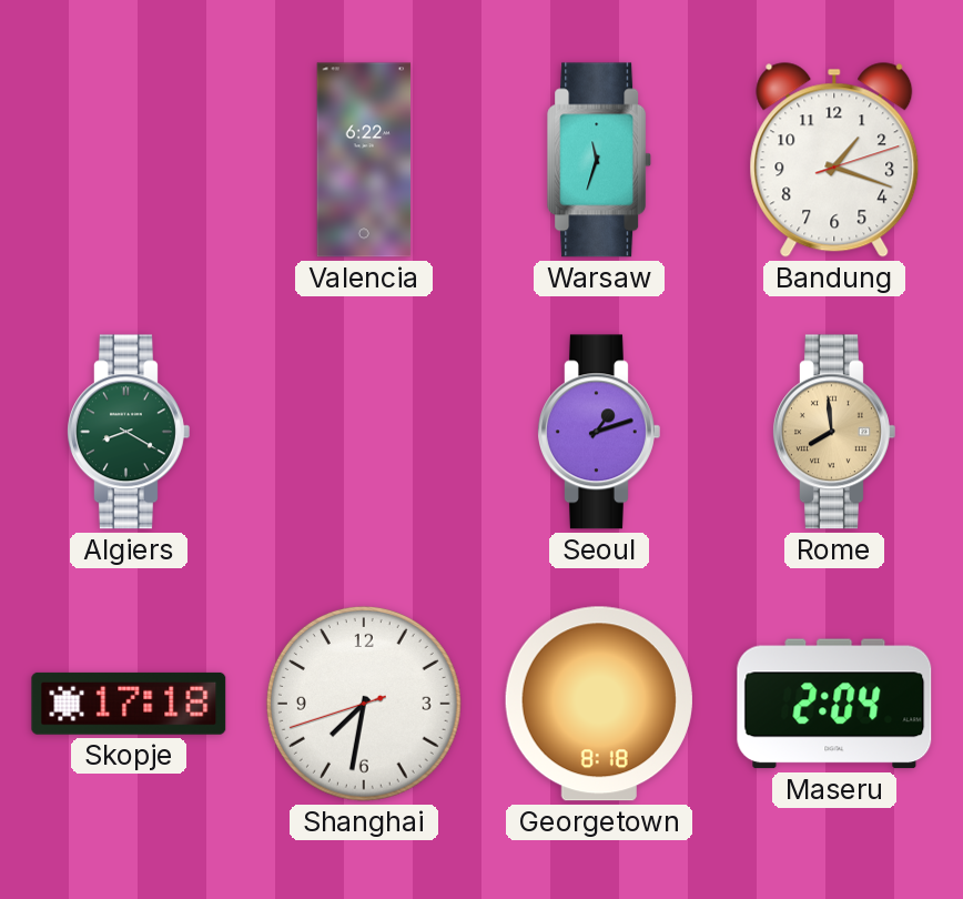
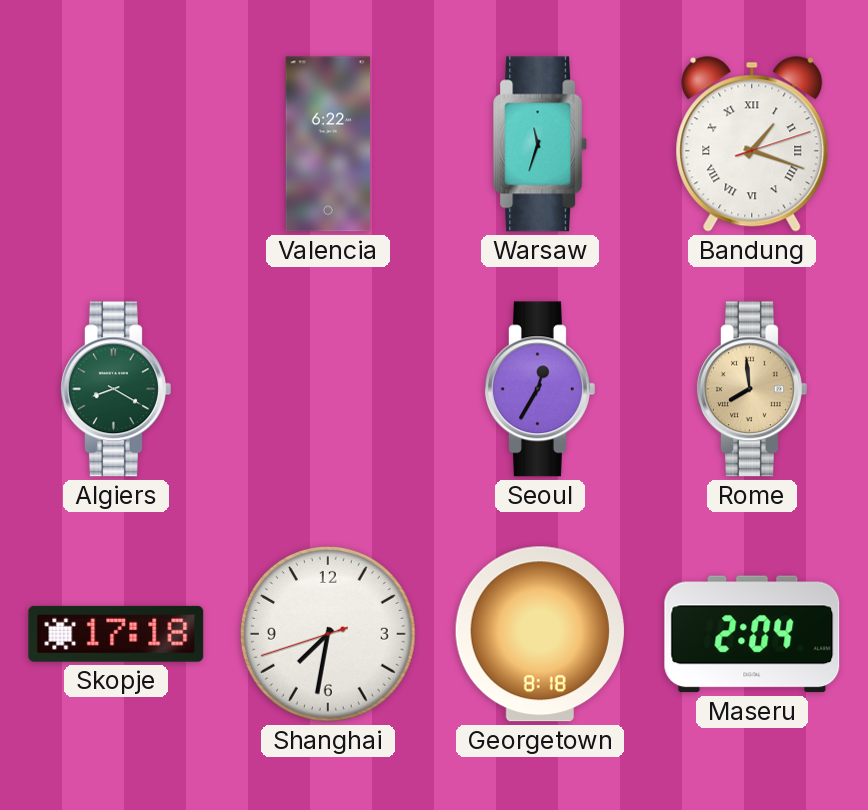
Bandung numerals: Arabic -> Roman
Seoul: 1:12 -> 12:35
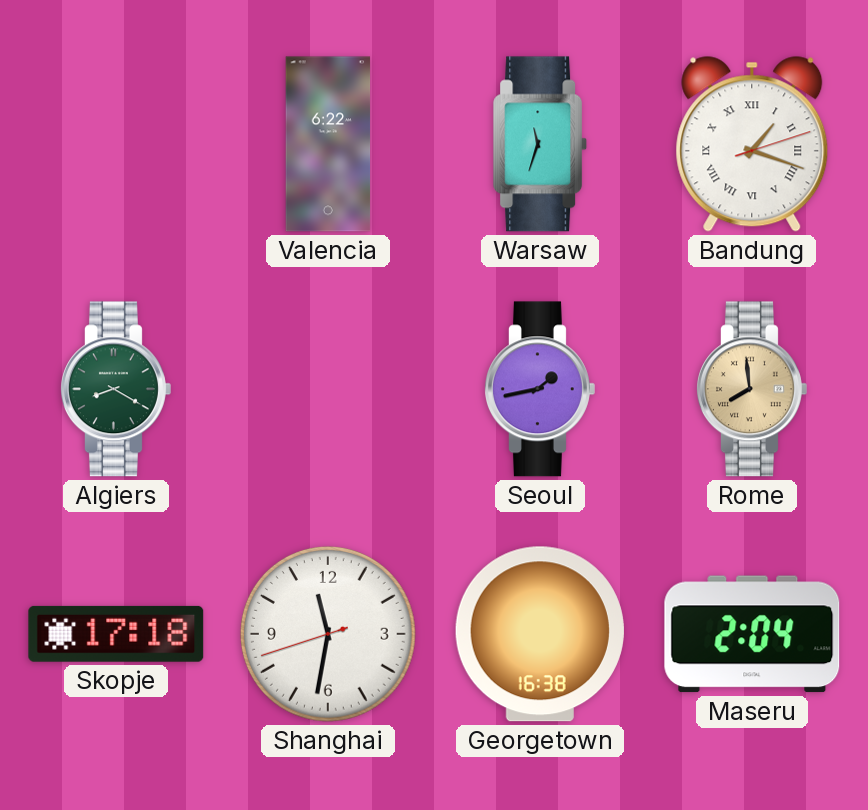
Seoul: 12:35 -> 1:43
Shanghai: 7:31 -> 11:31
Georgetown: 8:18 -> 16:38
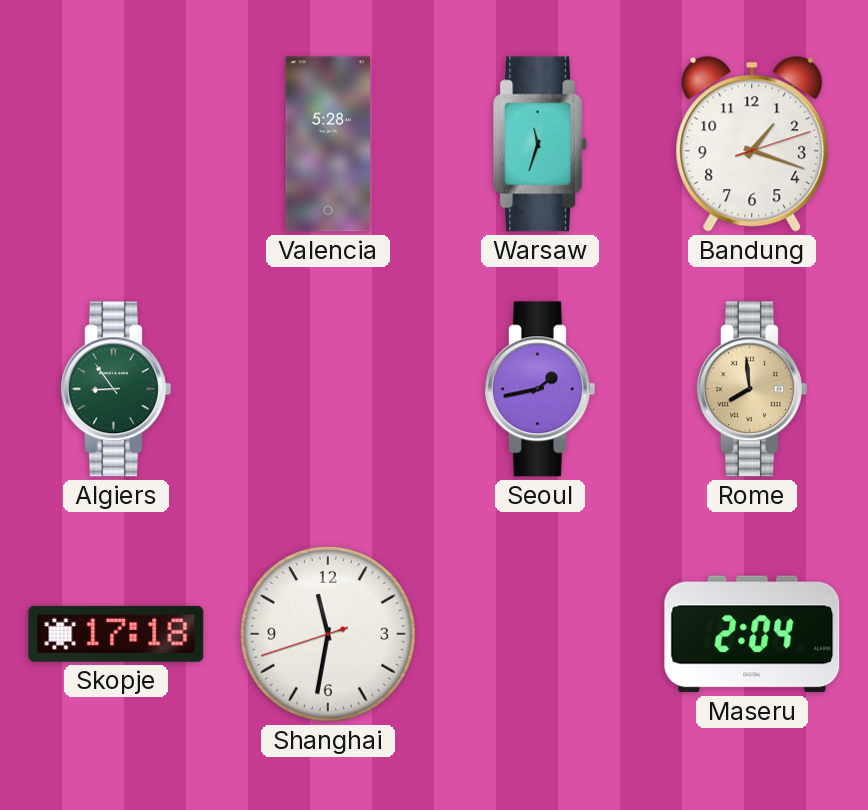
Valencia: 6:22 -> 5:28
Bandung numerals: Roman -> Arabic
Algiers: 8:20 -> 8:54
Georgetown: 16:38 -> none
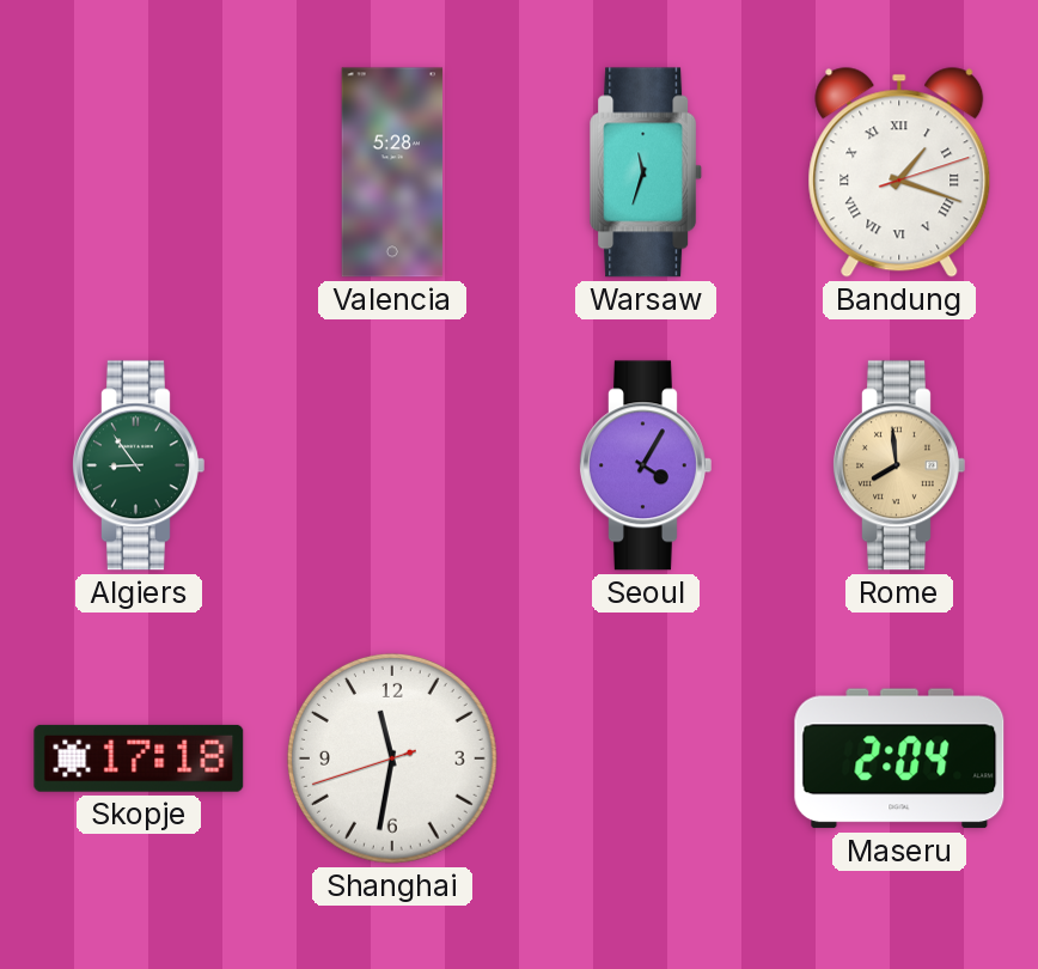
Bandung numerals: Arabic -> Roman
Seoul: 1:43 -> 4:05
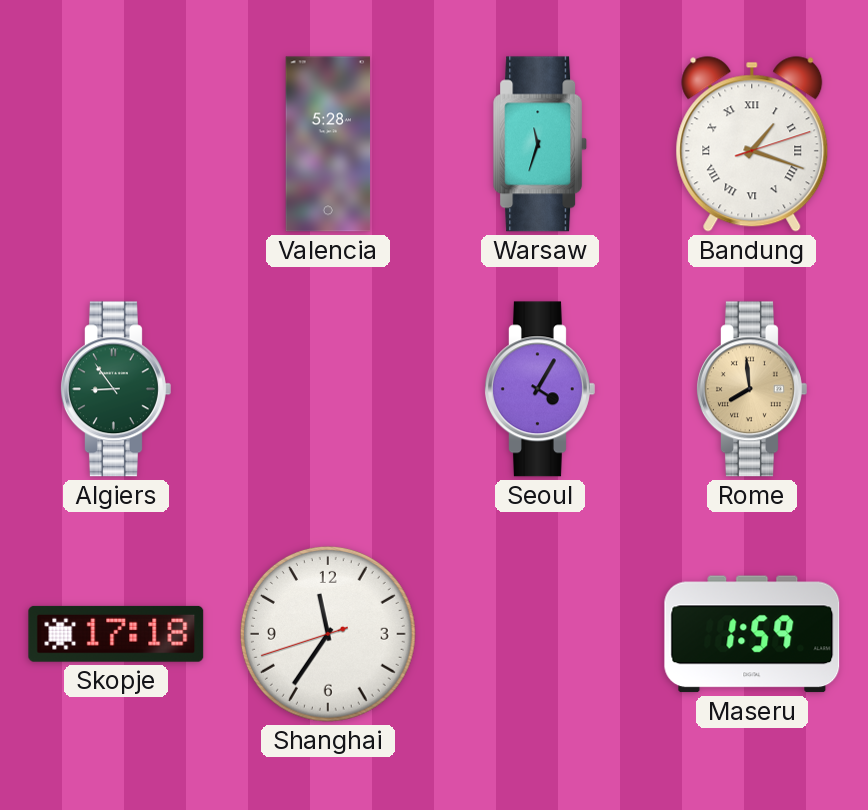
Shanghai: 11:31 -> 11:35
Maseru: 2:04 -> 1:59
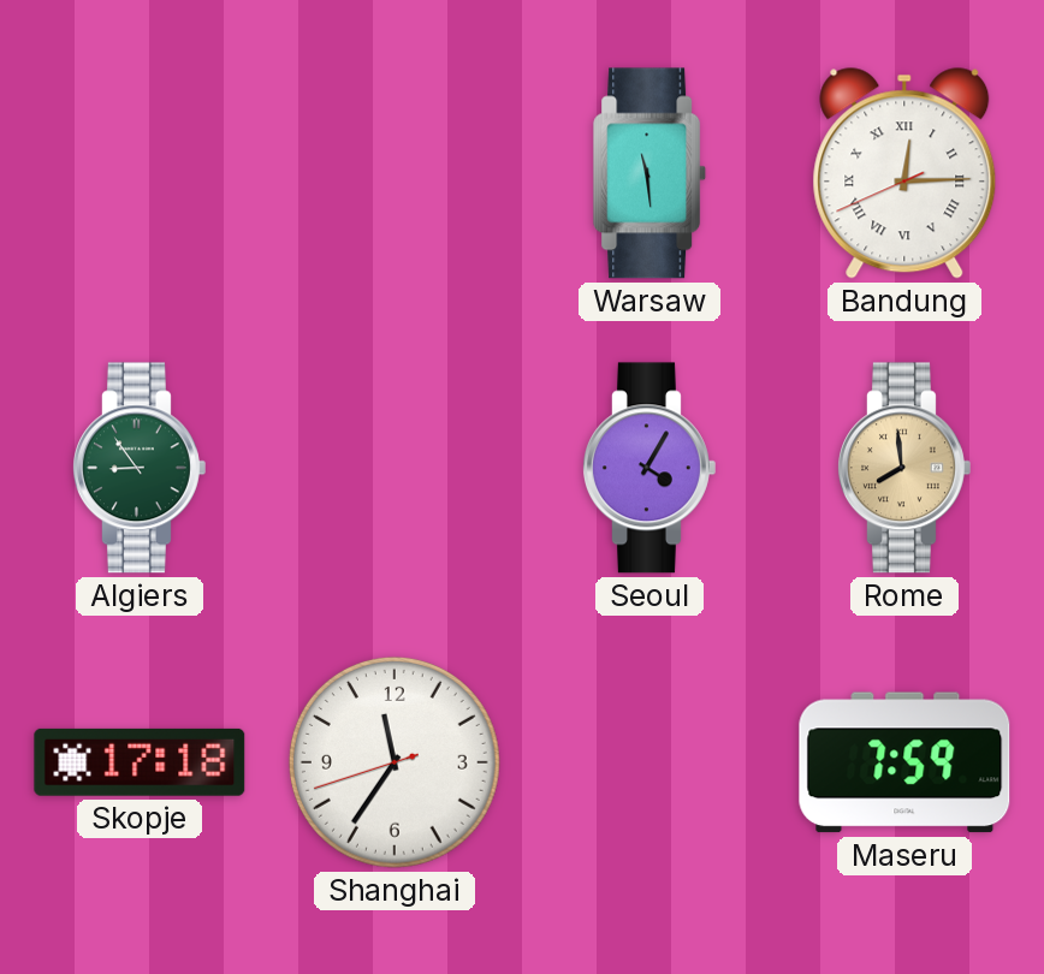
Valencia: 5:28 -> none
Warsaw: 11:33 -> 11:29
Bandung: 1:18 -> 12:14
Maseru: 1:59 -> 7:59
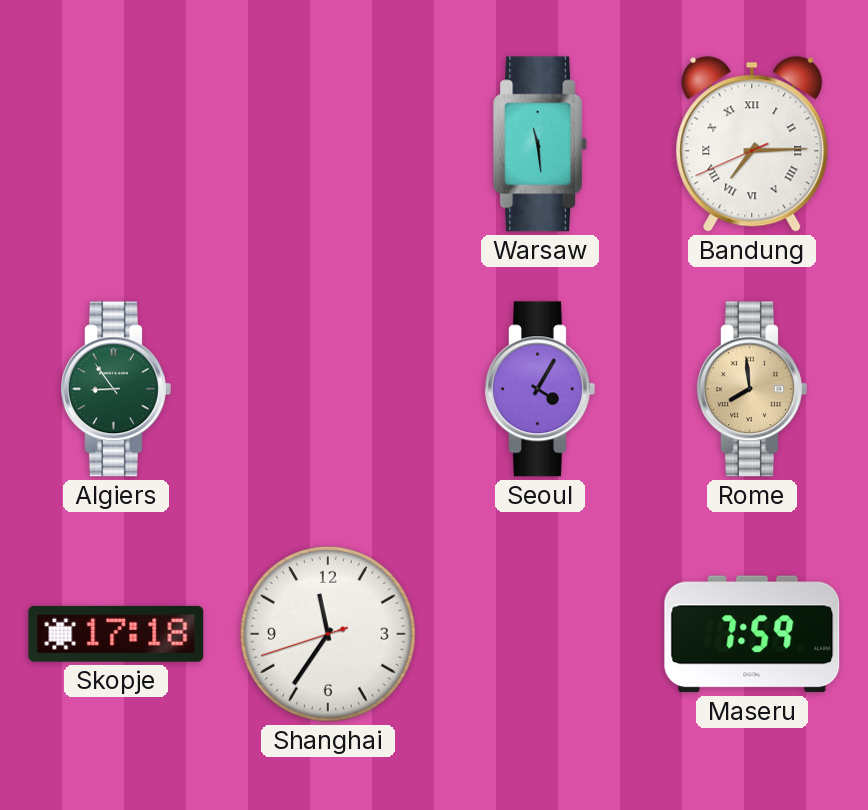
Bandung: 12:14 -> 7:14
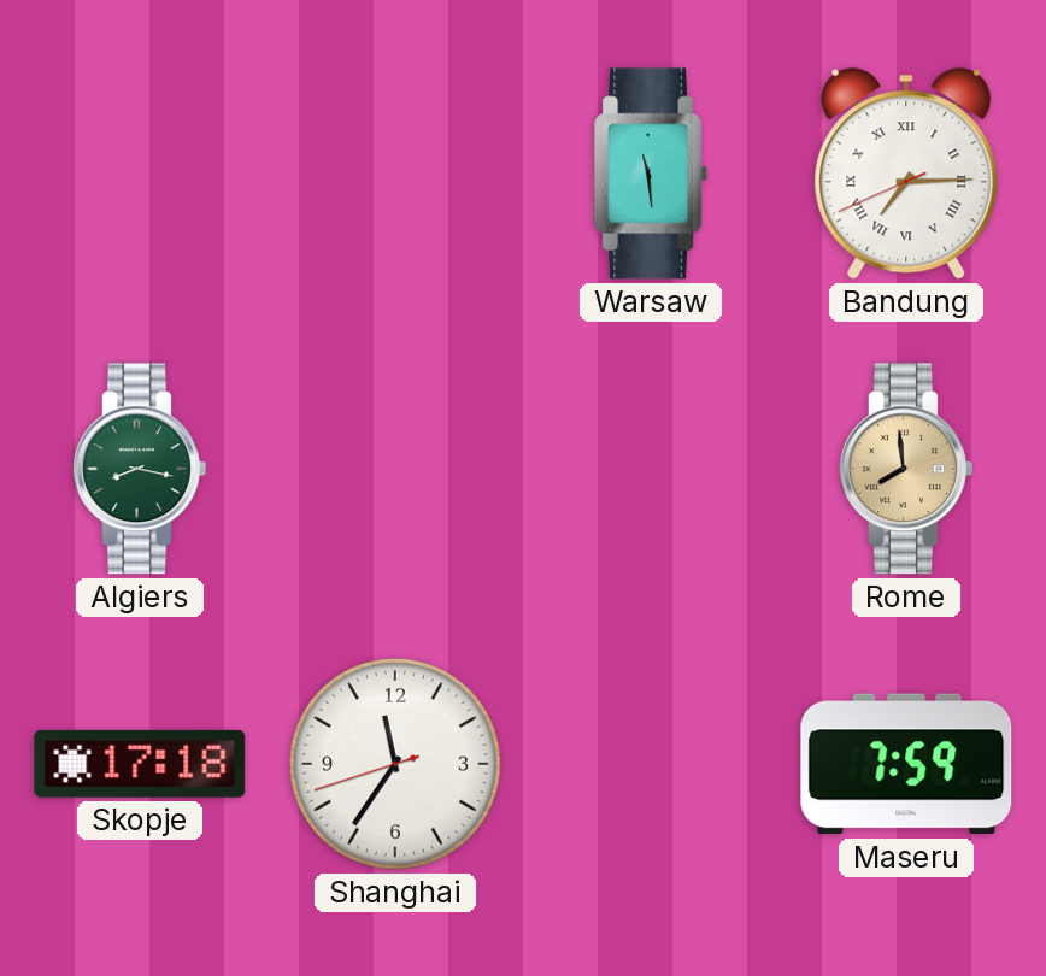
Algiers: 8:54 -> 8:17
Seoul: 4:05 -> none
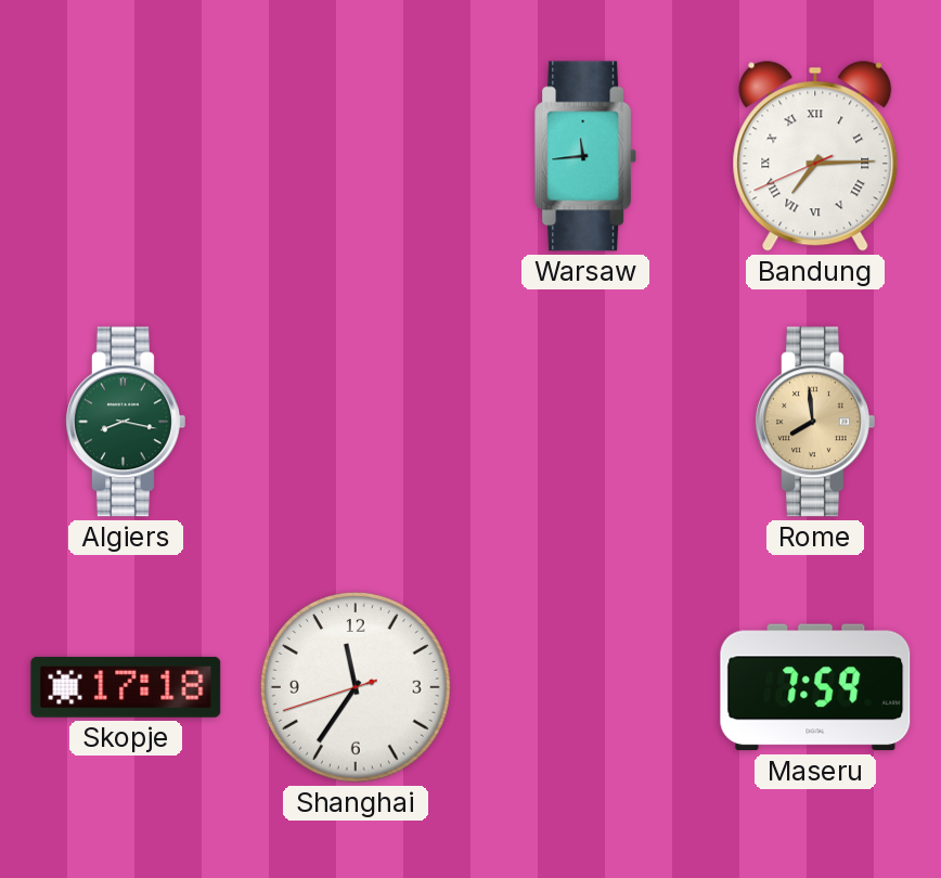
Warsaw: 11:29 -> 11:44
